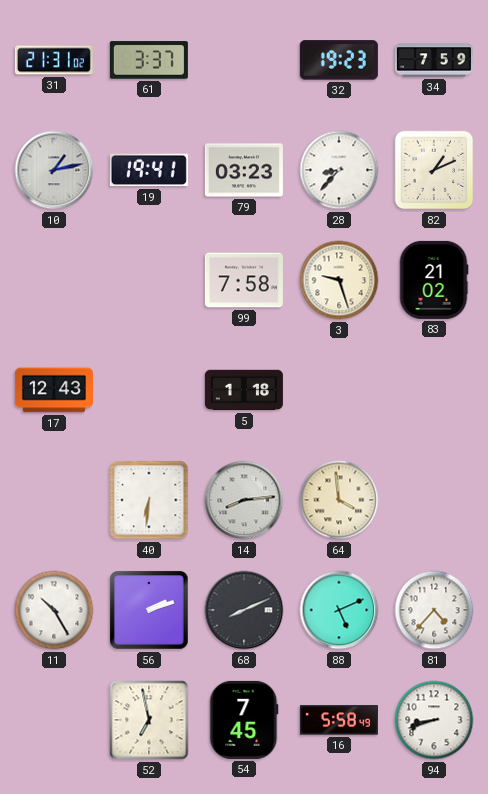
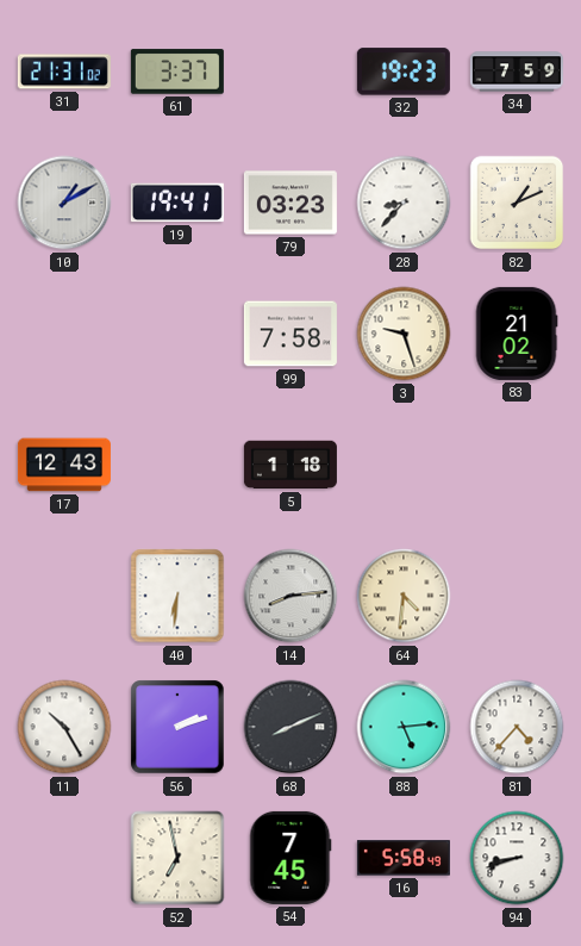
10: 1:13 -> 1:10
64: 3:59 -> 4:31
88: 5:11 -> 5:14
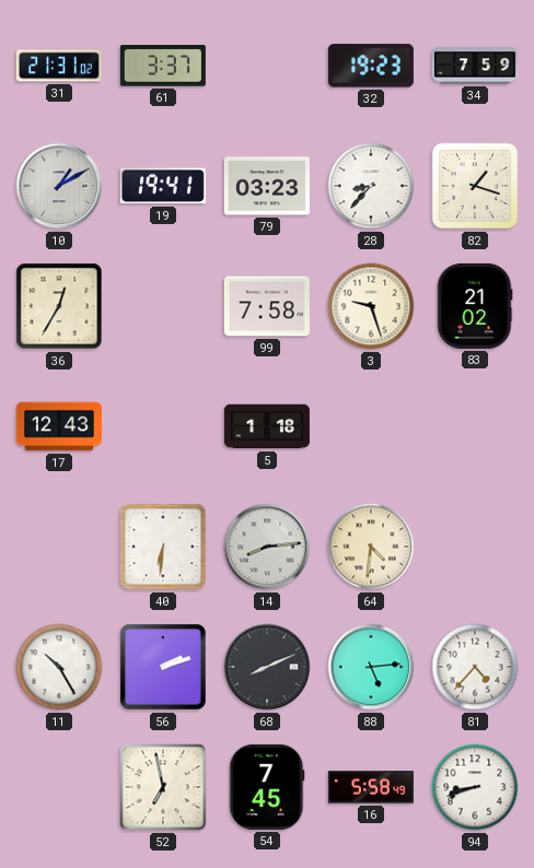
82: 1:11 -> 1:18
36: none -> 12:35
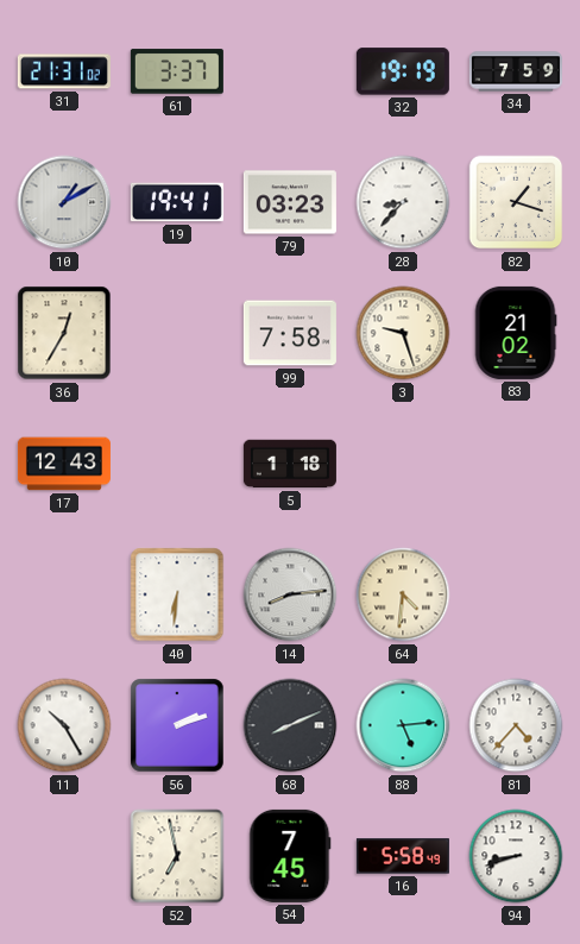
32: 19:23 -> 19:19
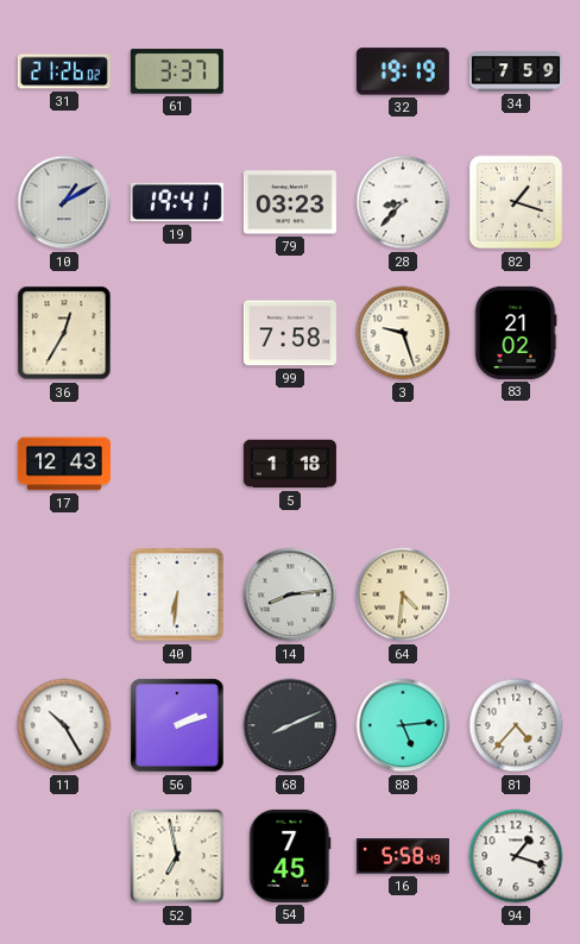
31: 21:31 -> 21:26
94: 8:42 -> 1:18
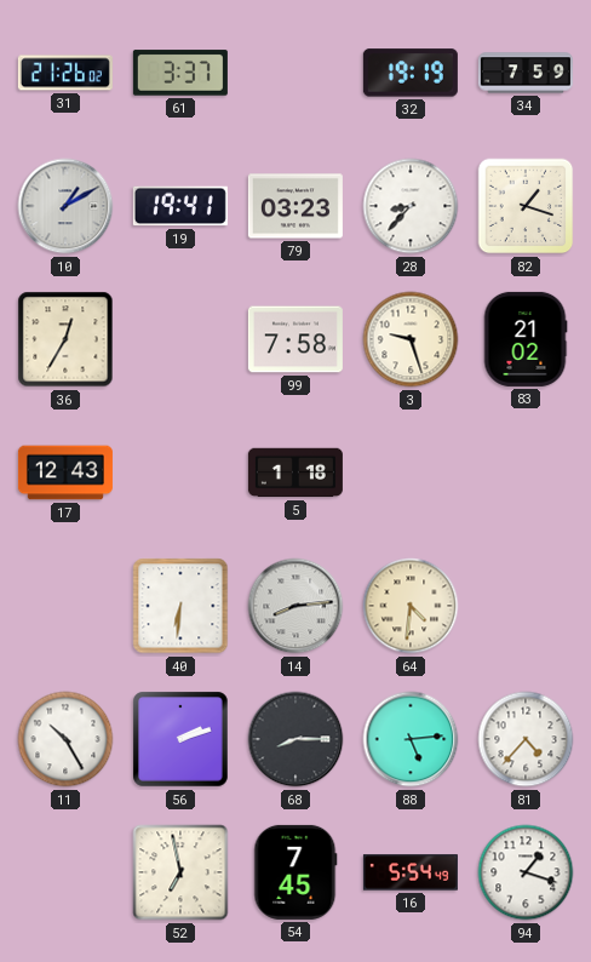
68: 8:11 -> 8:15
16: 5:58 -> 5:54
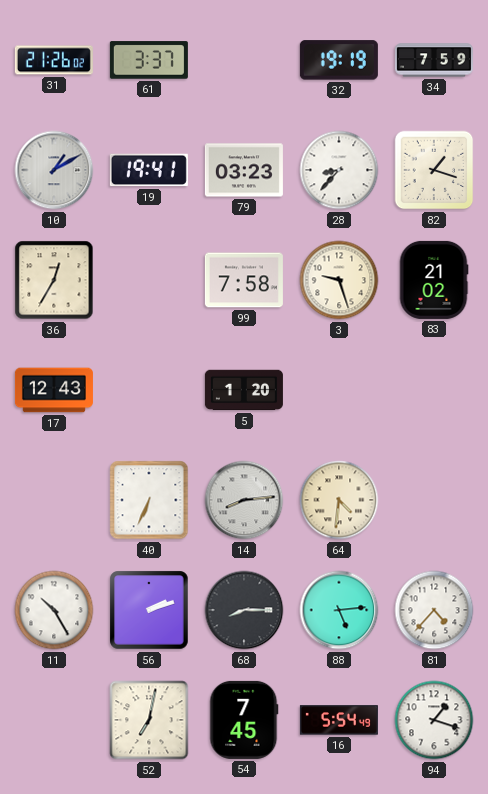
5: 1:18 -> 1:20
40: 6:31 -> 6:34
52: 6:58 -> 7:02
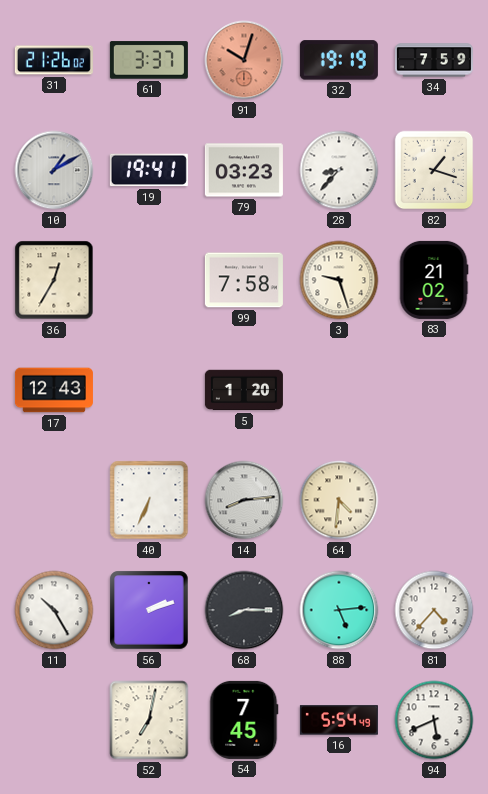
91: none -> 10:03
94: 1:18 -> 5:41
